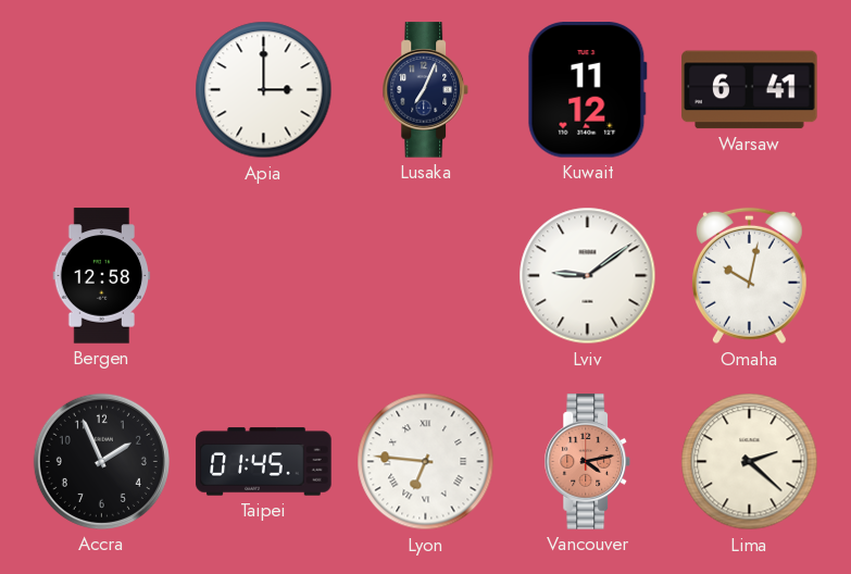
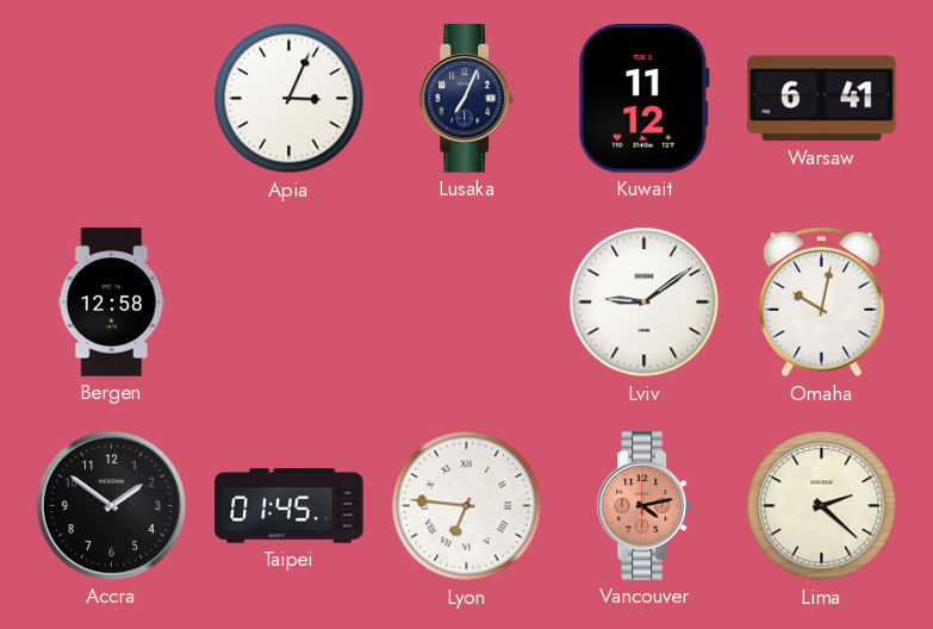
Apia: 3:00 -> 3:04
Accra: 1:56 -> 1:51
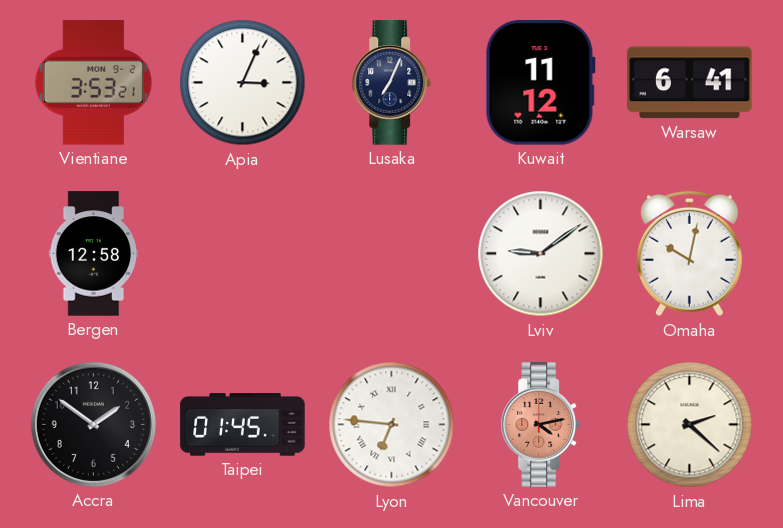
Vientiane: none -> 3:53
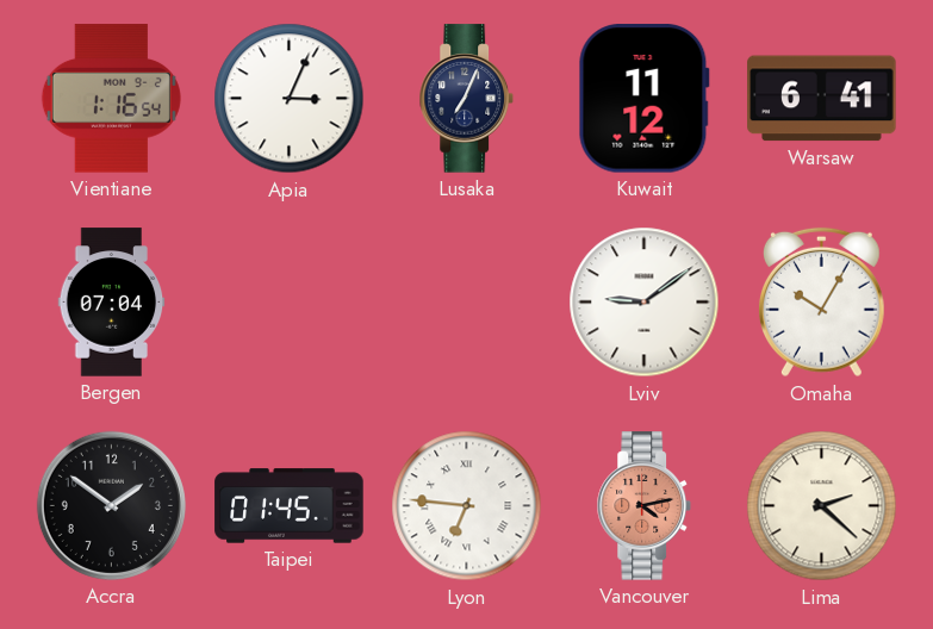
Vientiane: 3:53 -> 1:16
Bergen: 12:58 -> 07:04
Omaha: 10:02 -> 10:05
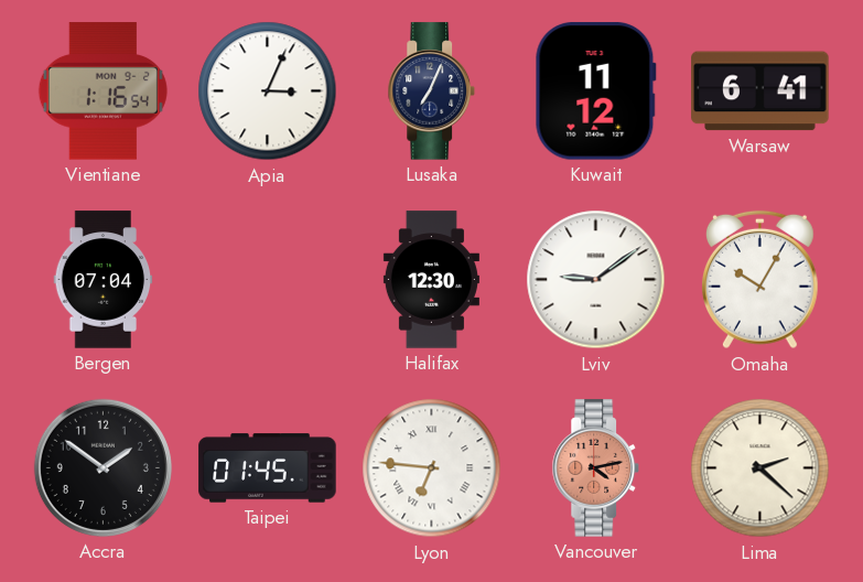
Halifax: none -> 12:30
